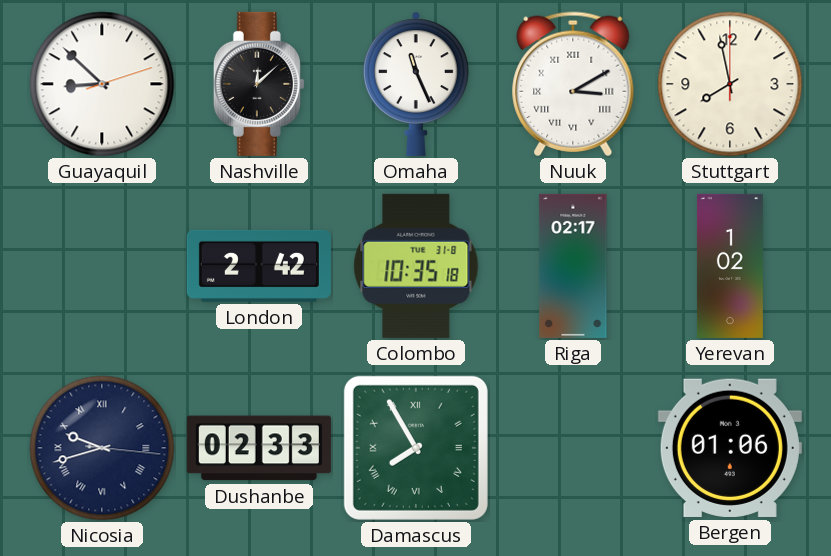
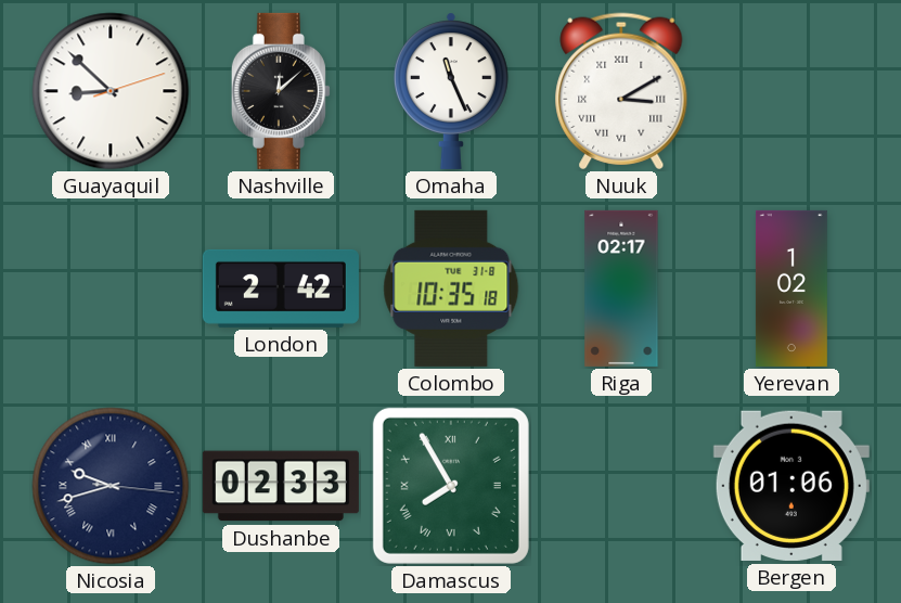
Stuttgart: 7:58 -> none
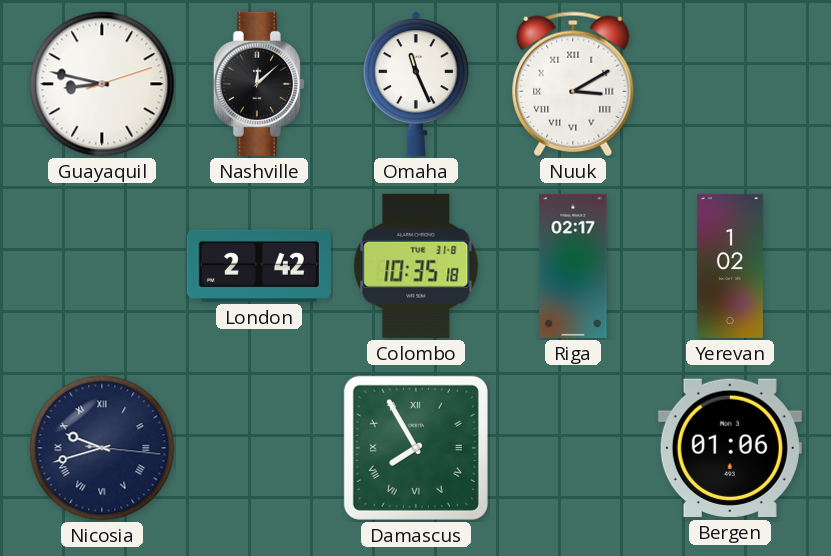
Guayaquil: 8:52 -> 8:47
Dushanbe: 02:33 -> none
